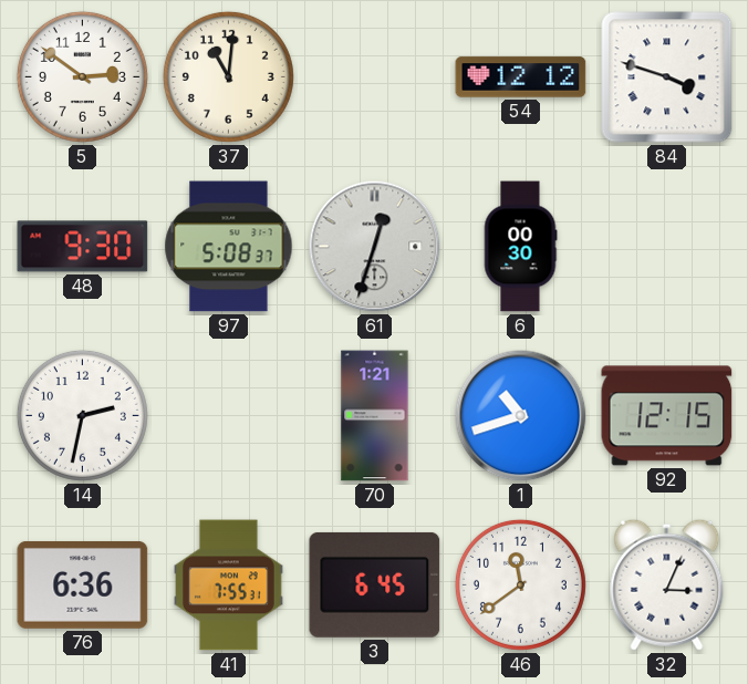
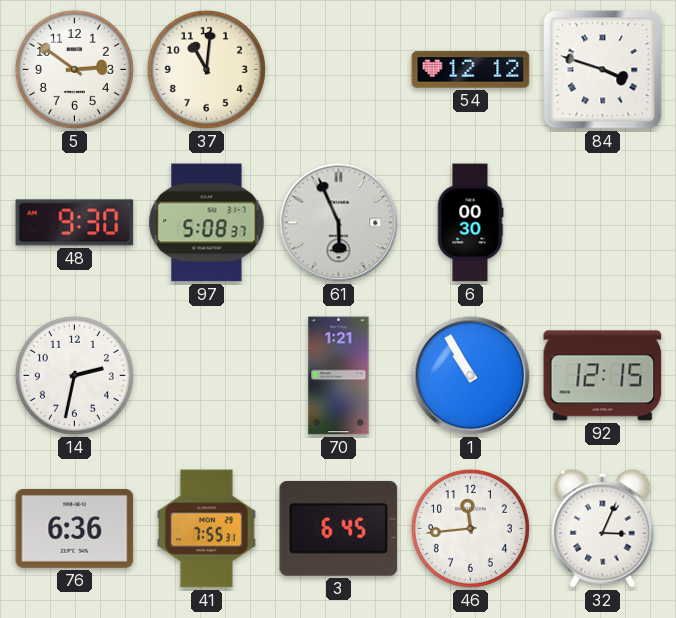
61: 12:33 -> 5:56
1: 10:42 -> 10:55
46: 11:39 -> 11:44
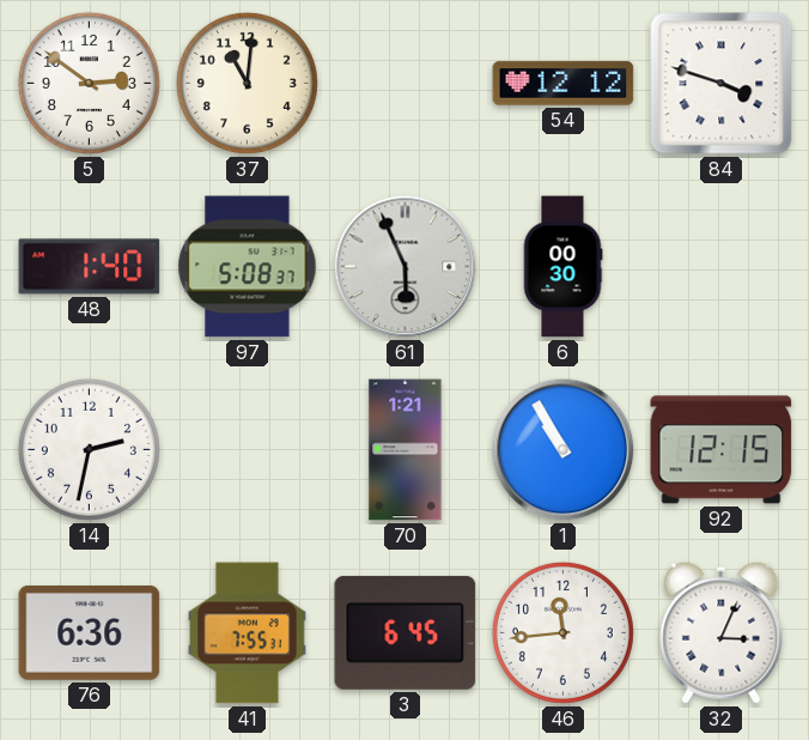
48: 9:30 -> 1:40
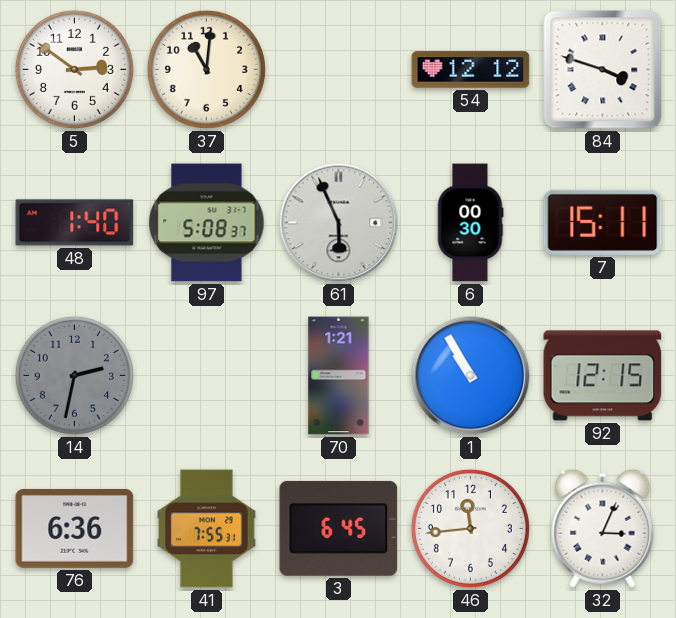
7: none -> 15:11
14 dial: white -> grey
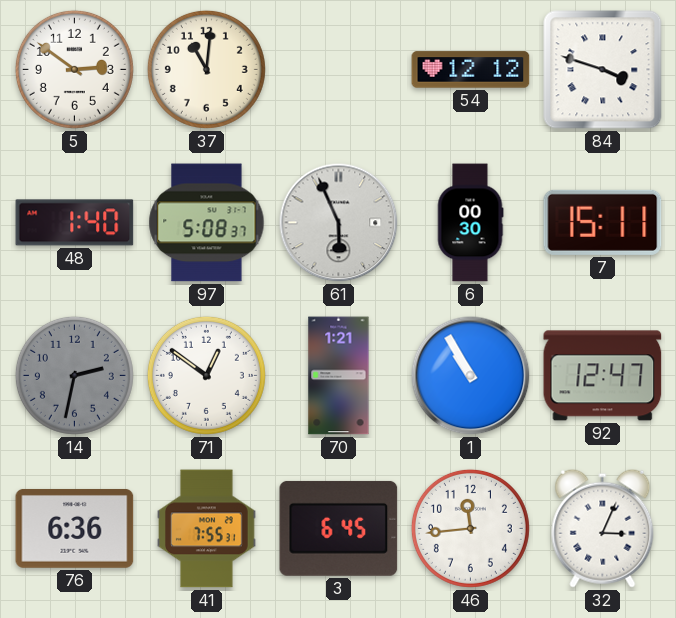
71: none -> 12:51
92: 12:15 -> 12:47
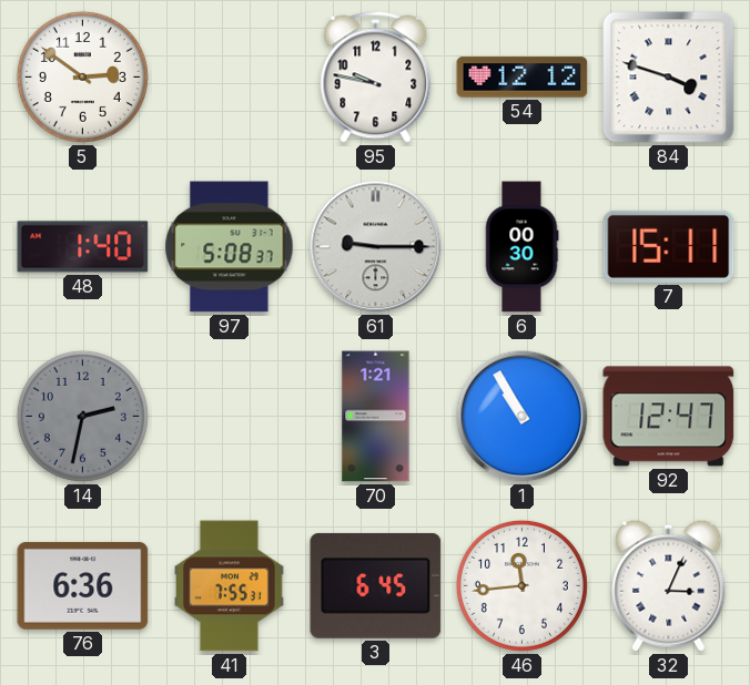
37: 11:01 -> none
95: none -> 9:47
61: 5:56 -> 9:15
71: 12:51 -> none
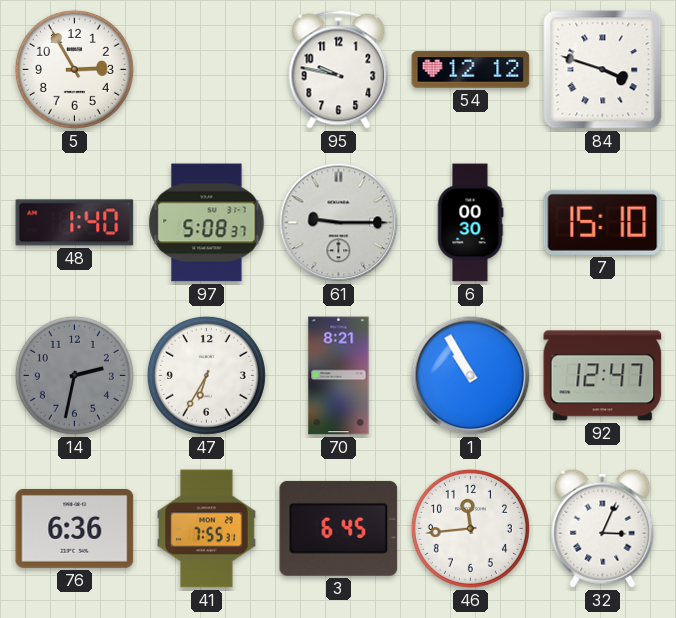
5: 2:51 -> 2:55
7: 15:11 -> 15:10
47: none -> 6:35
70: 1:21 -> 8:21
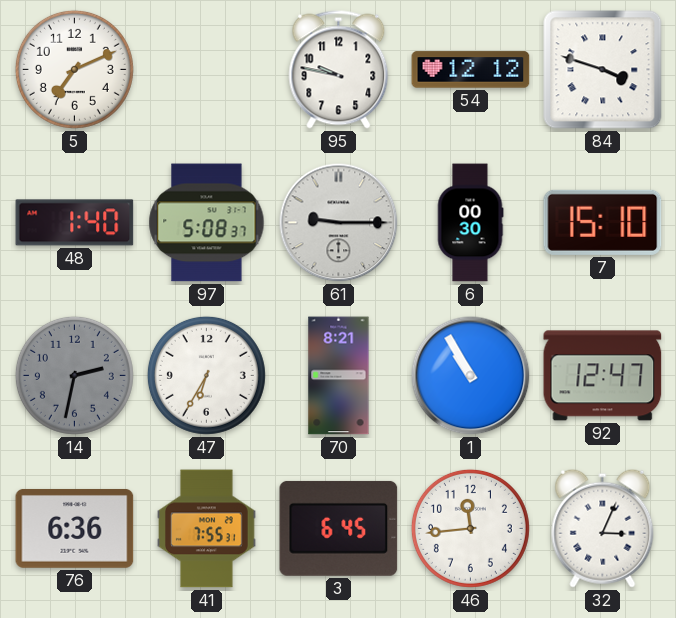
5: 2:55 -> 7:11
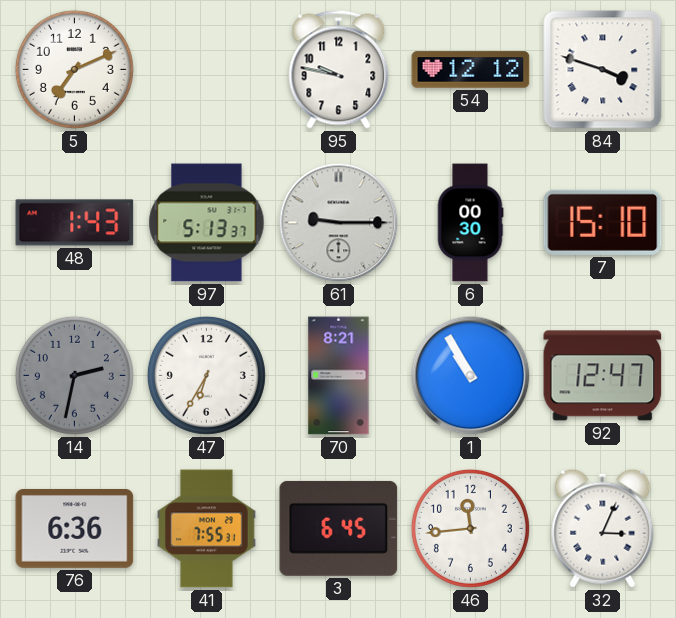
48: 1:40 -> 1:43
97: 5:08 -> 5:13
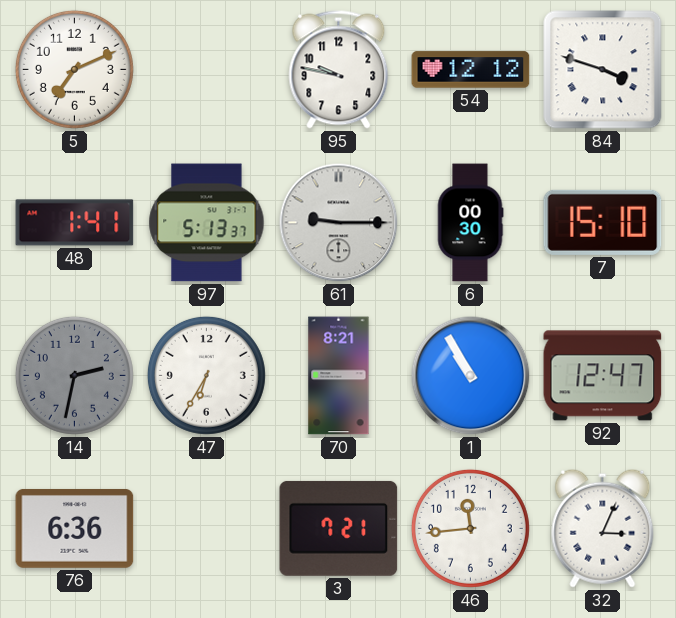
48: 1:43 -> 1:41
41: 7:55 -> none
3: 6:45 -> 7:21
